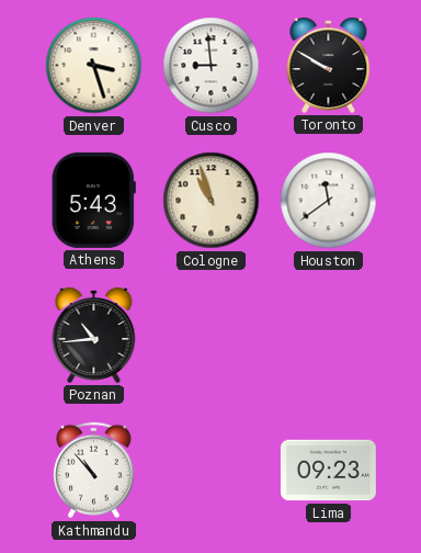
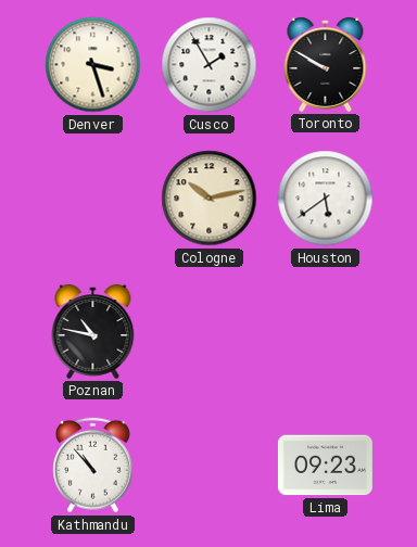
Cusco: 8:59 -> 1:55
Athens: 5:43 -> none
Cologne: 10:57 -> 10:13
Houston: 11:39 -> 5:39
Poznan: 10:44 -> 10:47
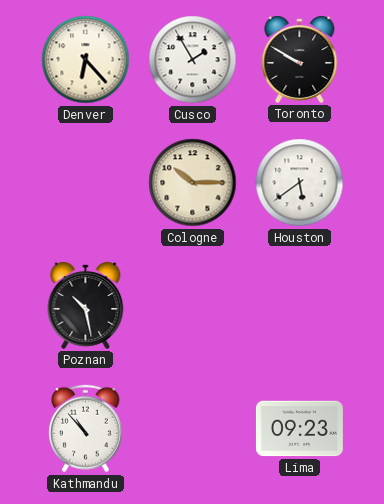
Denver: 3:27 -> 6:23
Cologne: 10:13 -> 10:15
Poznan: 10:47 -> 10:28
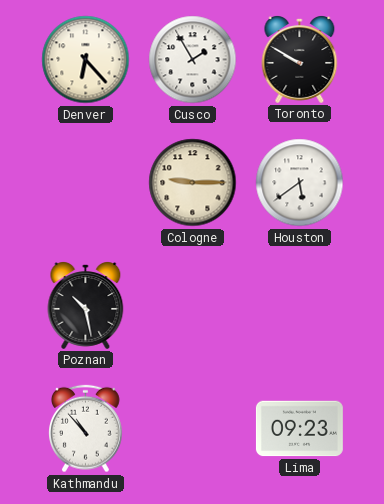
Cologne: 10:15 -> 9:15
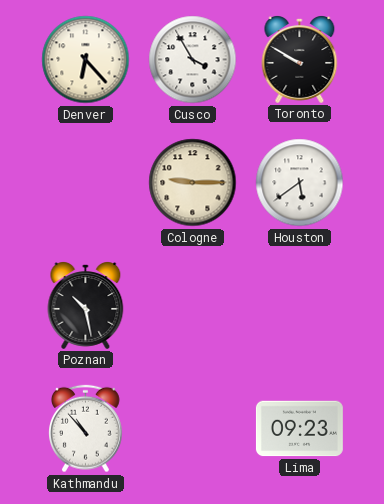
Cusco: 1:55 -> 3:55
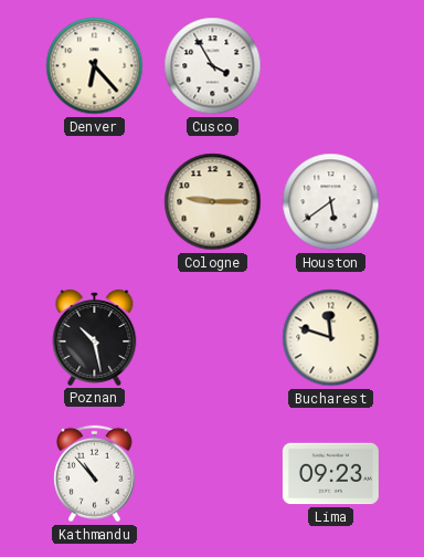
Toronto: 9:50 -> none
Bucharest: none -> 11:48
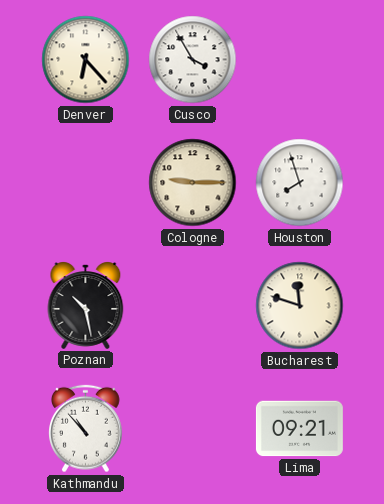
Houston: 5:39 -> 7:57
Lima: 09:23 -> 09:21
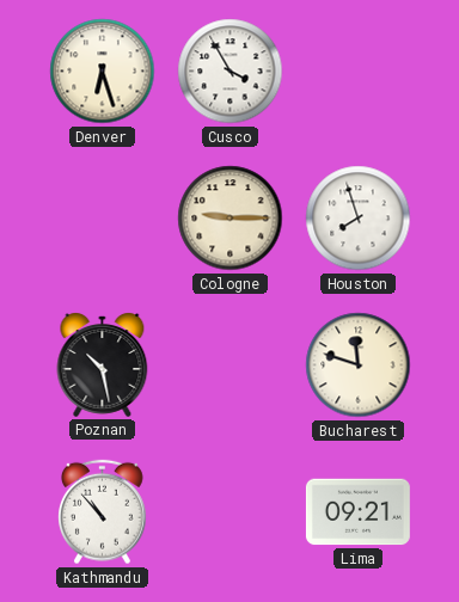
Denver: 6:23 -> 6:27
